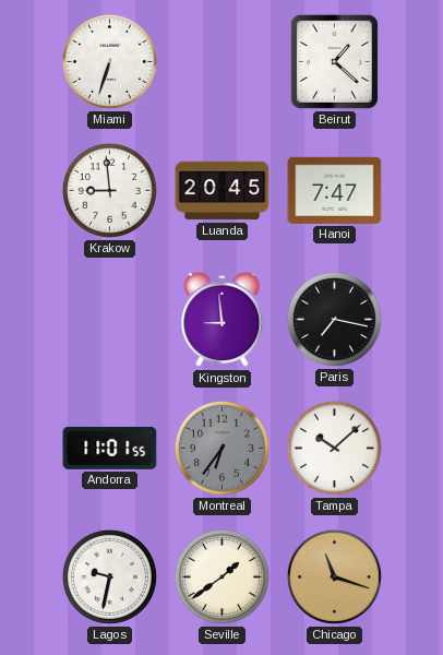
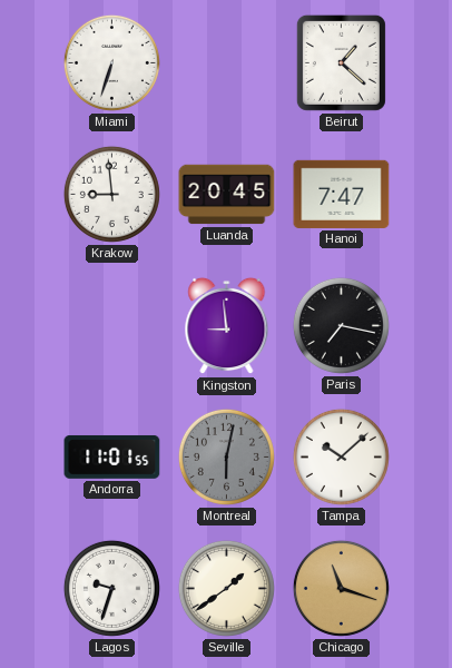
Montreal: 6:36 -> 6:02
Lagos: 9:32 -> 9:33
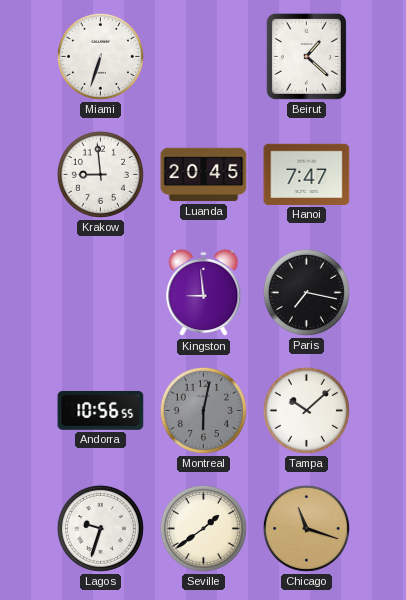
Andorra: 11:01 -> 10:56
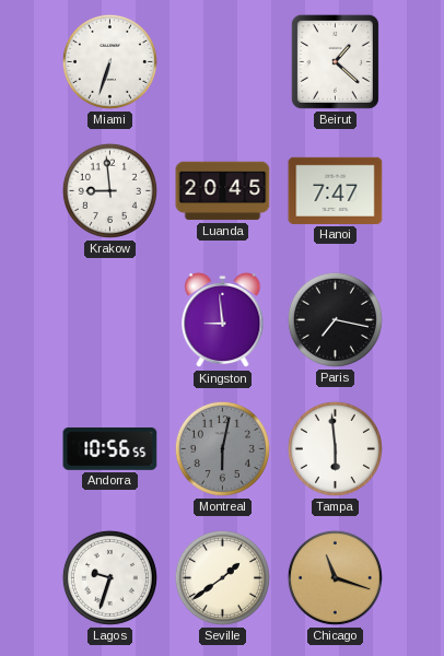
Tampa: 10:08 -> 5:59
